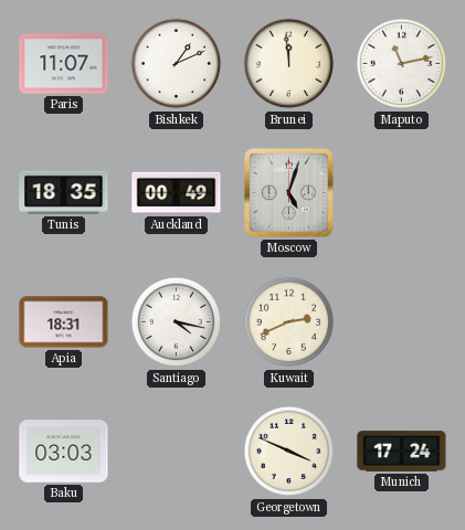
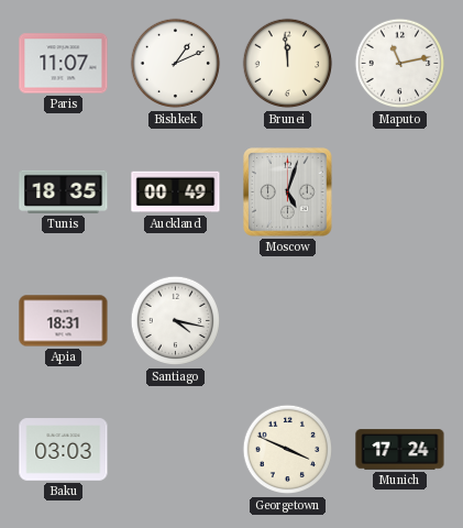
Kuwait: 2:41 -> none
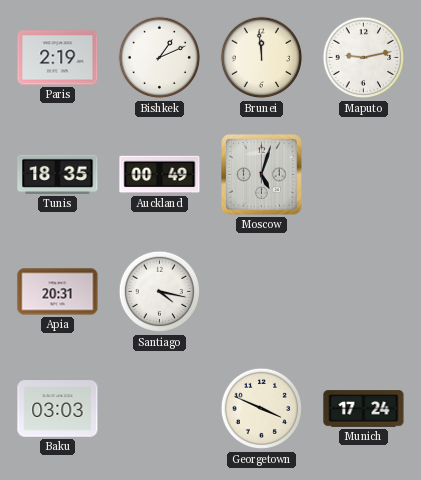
Paris: 11:07 -> 2:19
Maputo: 11:13 -> 9:13
Apia: 18:31 -> 20:31
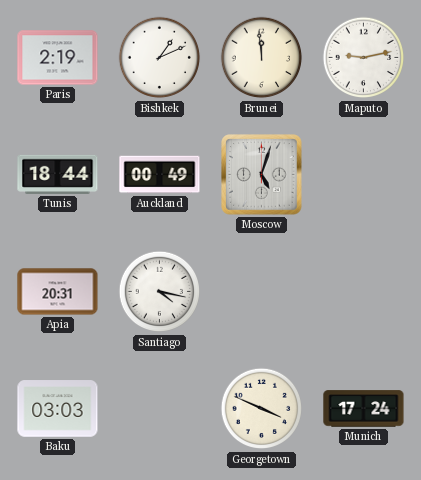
Tunis: 18:35 -> 18:44
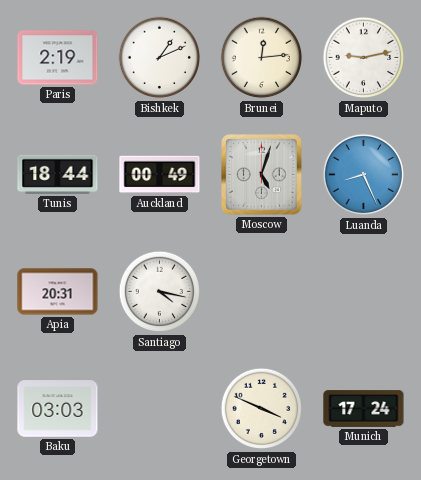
Brunei: 11:59 -> 12:14
Luanda: none -> 8:26
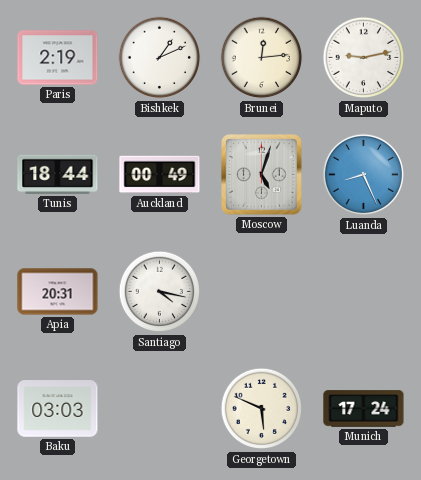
Georgetown: 3:49 -> 5:49
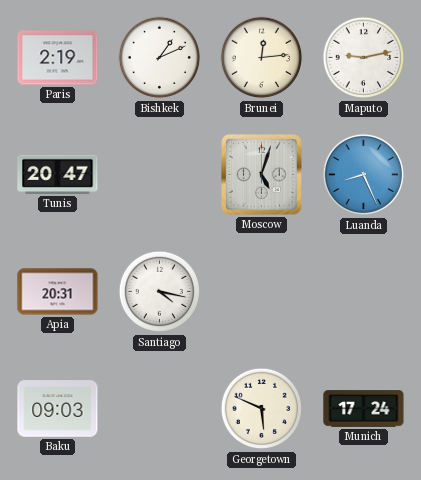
Tunis: 18:44 -> 20:47
Auckland: 00:49 -> none
Baku: 03:03 -> 09:03
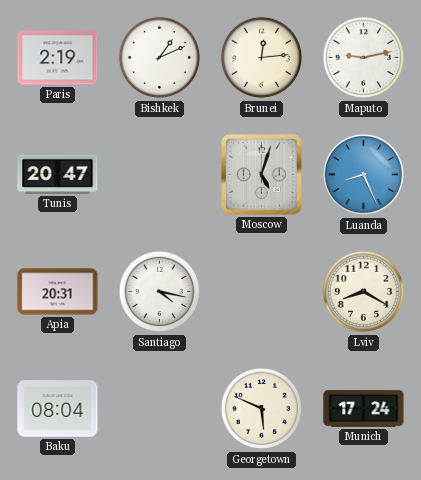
Lviv: none -> 8:20
Baku: 09:03 -> 08:04
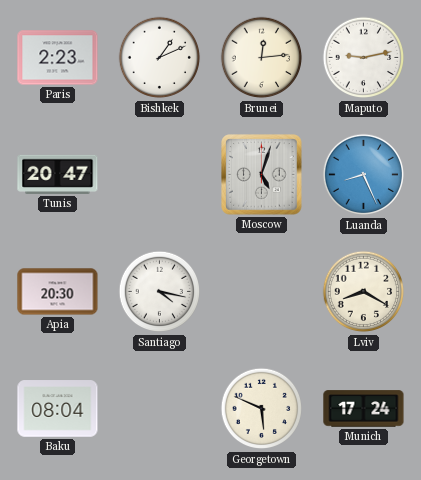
Paris: 2:19 -> 2:23
Apia: 20:31 -> 20:30
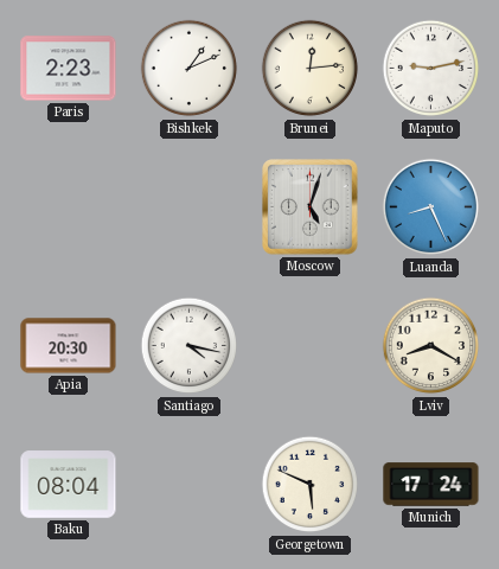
Tunis: 20:47 -> none
